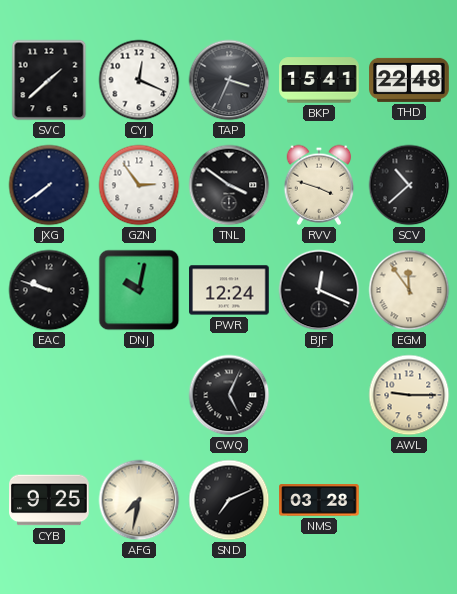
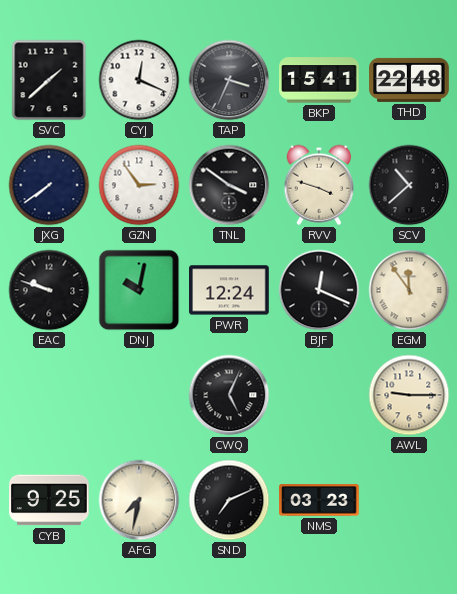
NMS: 03:28 -> 03:23
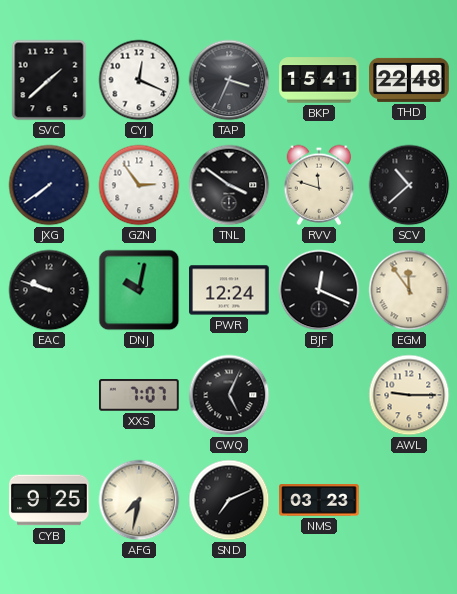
RVV: 3:48 -> 11:48
XXS: none -> 7:07
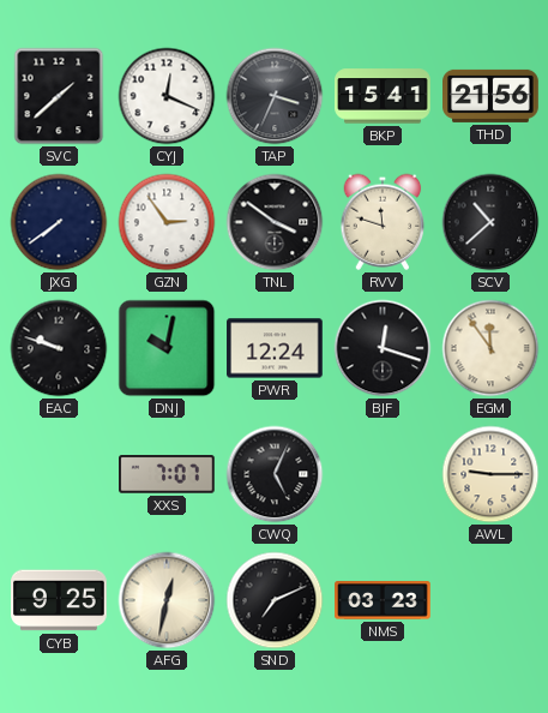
THD: 22:48 -> 21:56
BJF: 12:19 -> 12:18
AFG: 7:32 -> 12:32
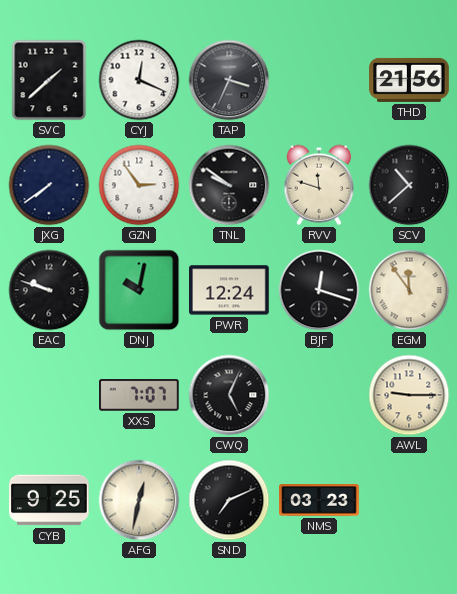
BKP: 15:41 -> none
TNL: 3:51 -> 9:51
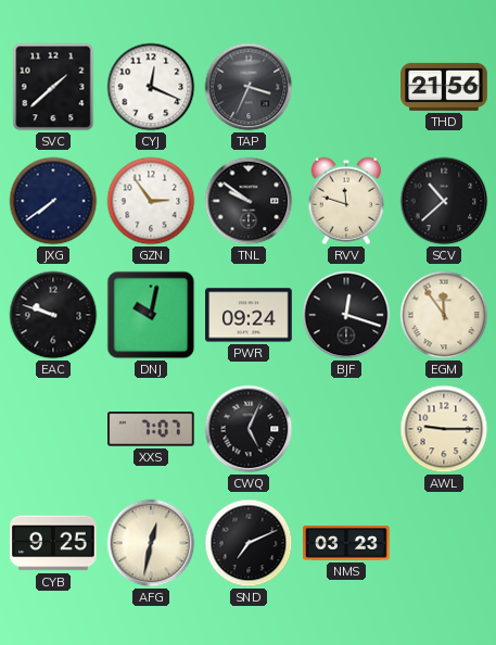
PWR: 12:24 -> 09:24
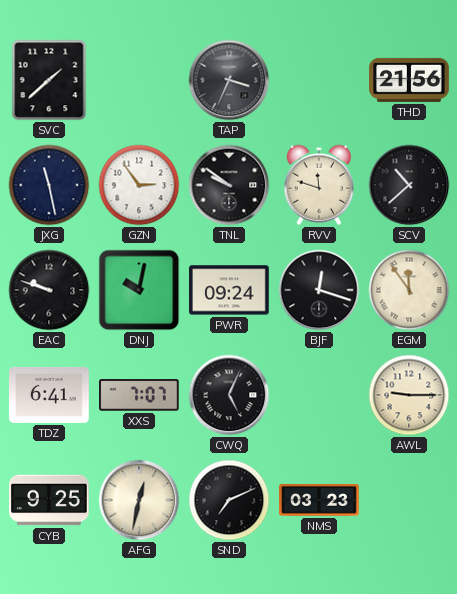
CYJ: 12:19 -> none
JXG: 7:39 -> 11:28
TDZ: none -> 6:41
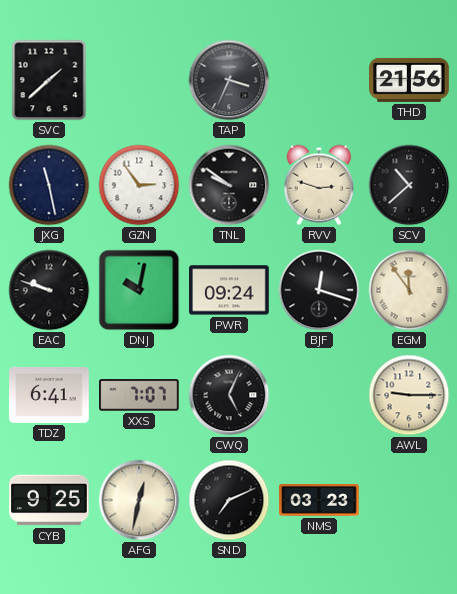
RVV: 11:48 -> 2:48
